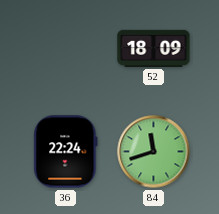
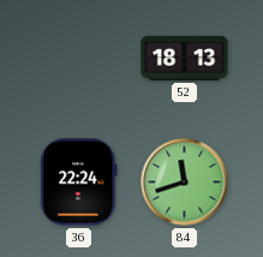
52: 18:09 -> 18:13
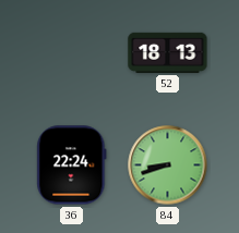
84: 11:42 -> 8:42
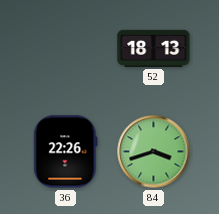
36: 22:24 -> 22:26
84: 8:42 -> 3:42
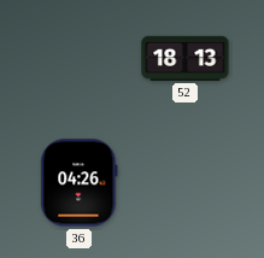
36: 22:26 -> 04:26
84: 3:42 -> none
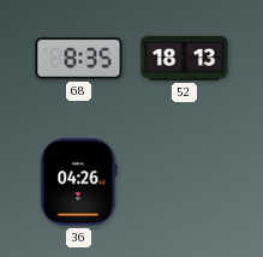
68: none -> 8:35
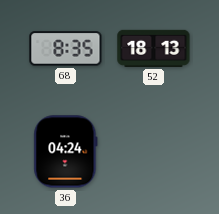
36: 04:26 -> 04:24
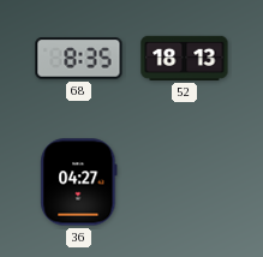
36: 04:24 -> 04:27
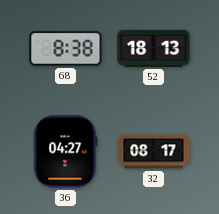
68: 8:35 -> 8:38
32: none -> 08:17
